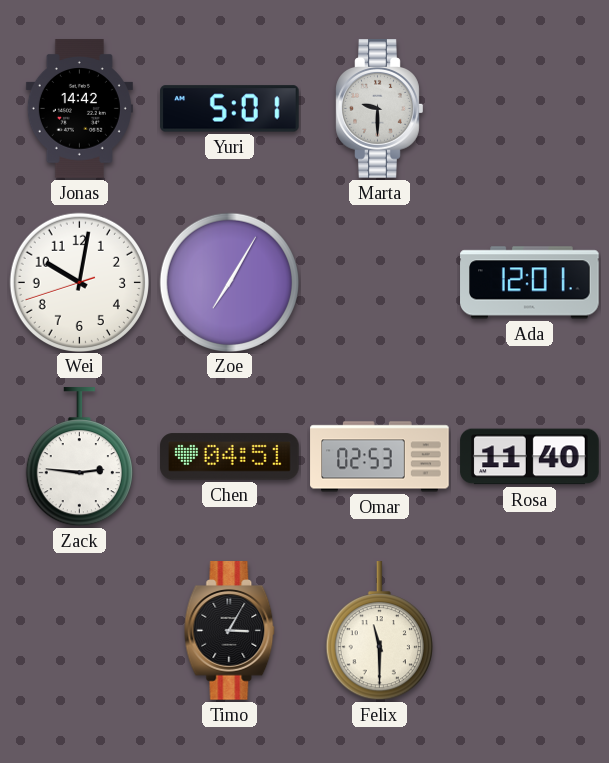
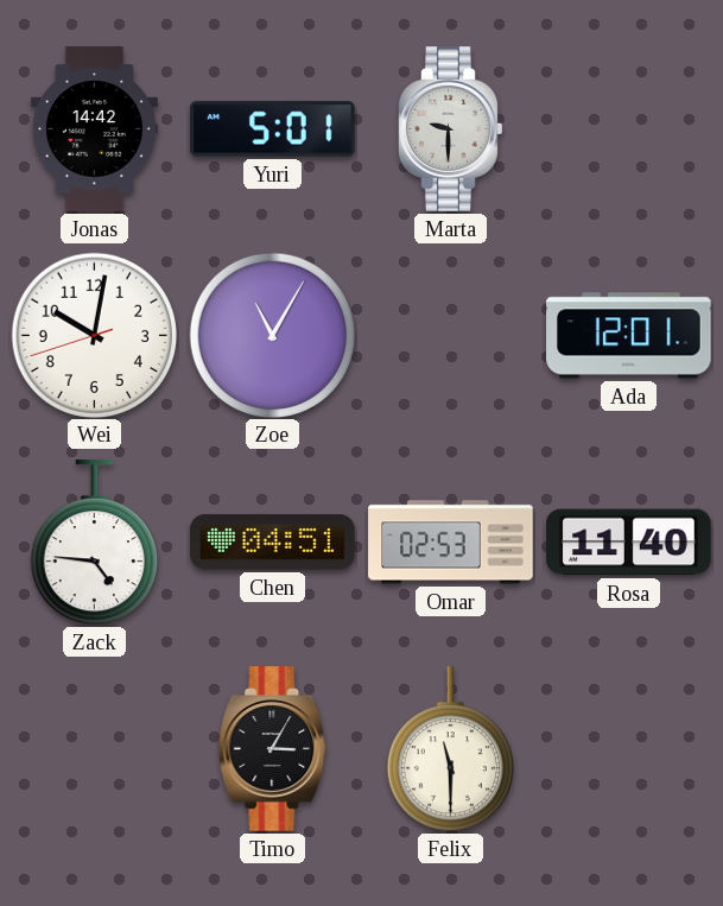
Zoe: 7:05 -> 11:05
Zack: 2:46 -> 4:46
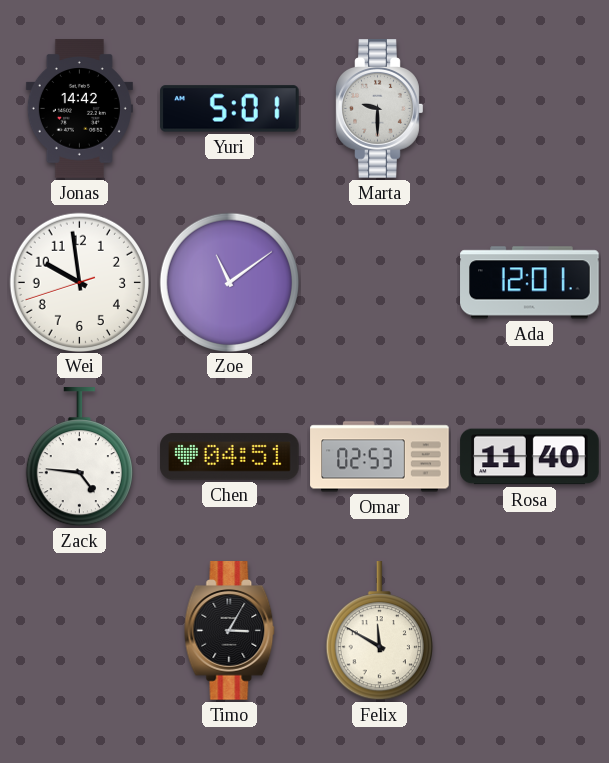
Wei: 10:01 -> 9:58
Zoe: 11:05 -> 11:09
Felix: 11:30 -> 11:50
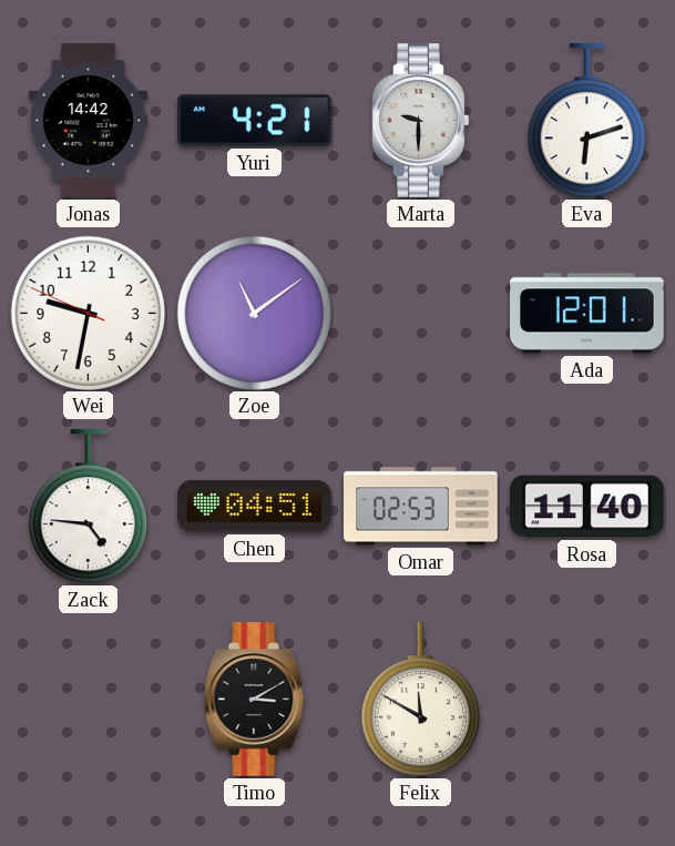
Yuri: 5:01 -> 4:21
Eva: none -> 6:12
Wei: 9:58 -> 9:31
Timo: 3:05 -> 3:10
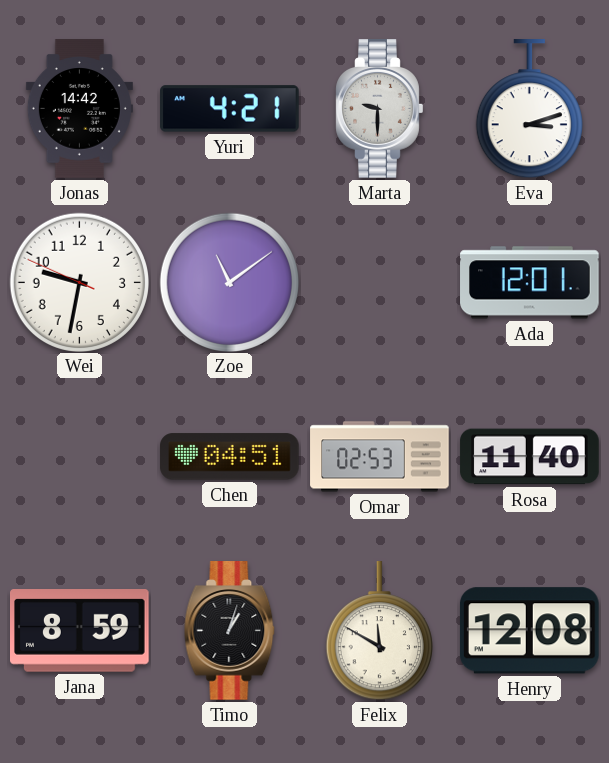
Eva: 6:12 -> 3:12
Zack: 4:46 -> none
Jana: none -> 8:59
Timo: 3:10 -> 1:03
Henry: none -> 12:08
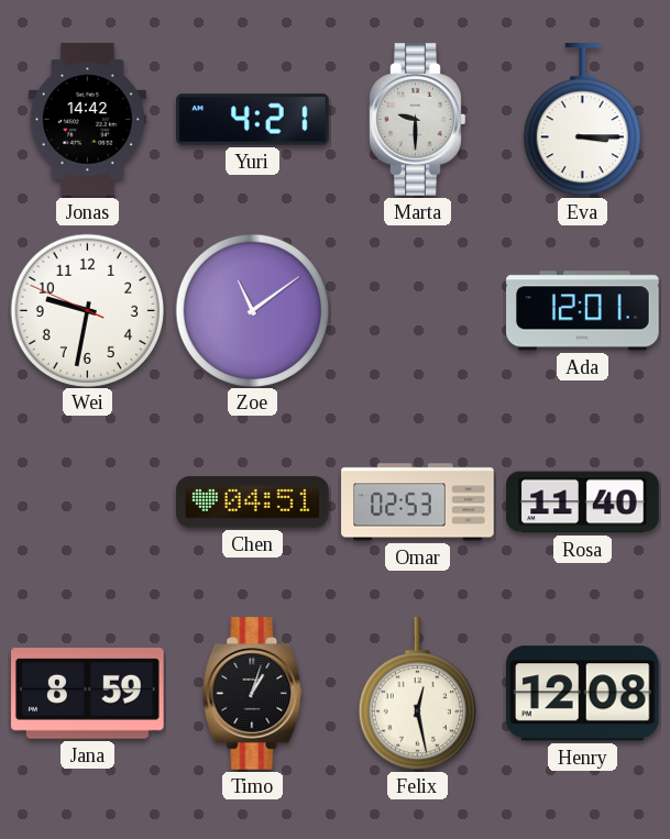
Eva: 3:12 -> 3:15
Felix: 11:50 -> 12:28
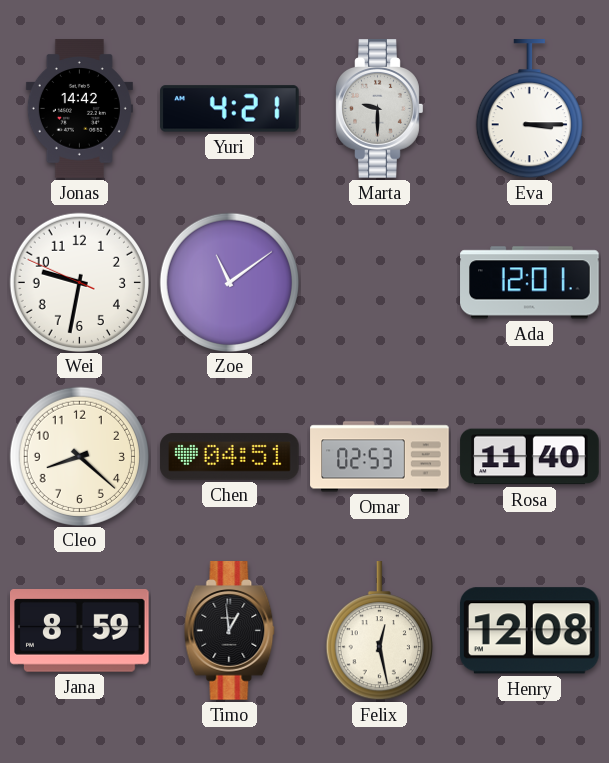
Cleo: none -> 8:22
Timo: 1:03 -> 12:59
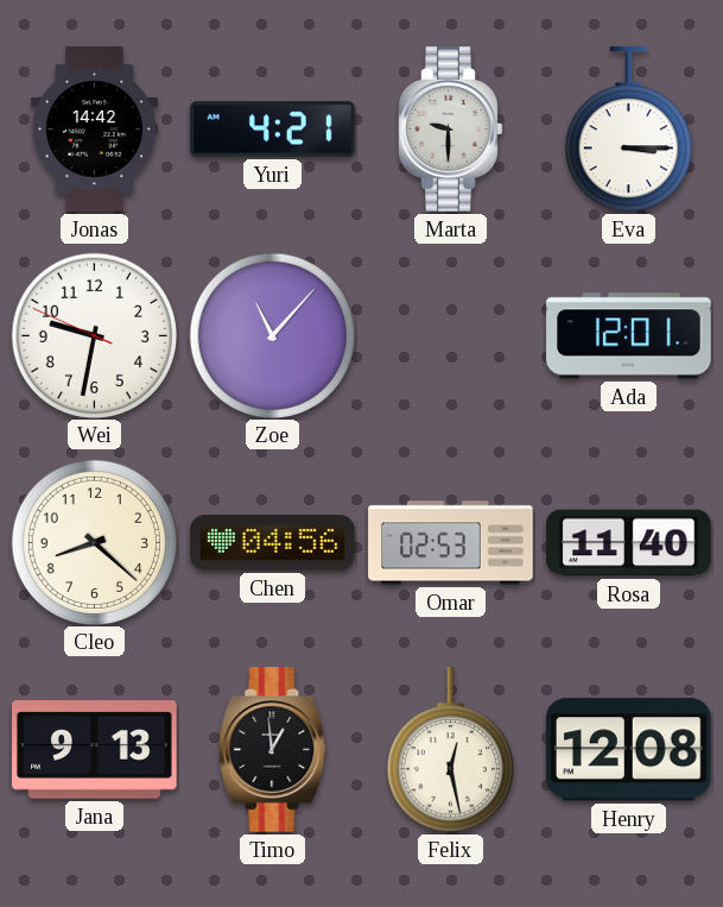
Zoe: 11:09 -> 11:07
Chen: 04:51 -> 04:56
Jana: 8:59 -> 9:13
